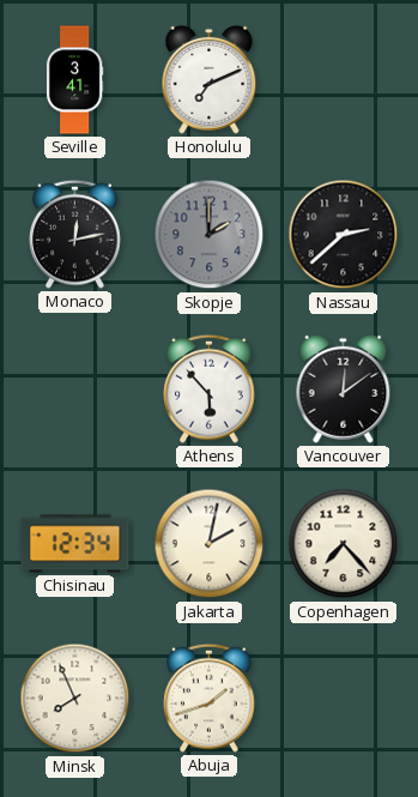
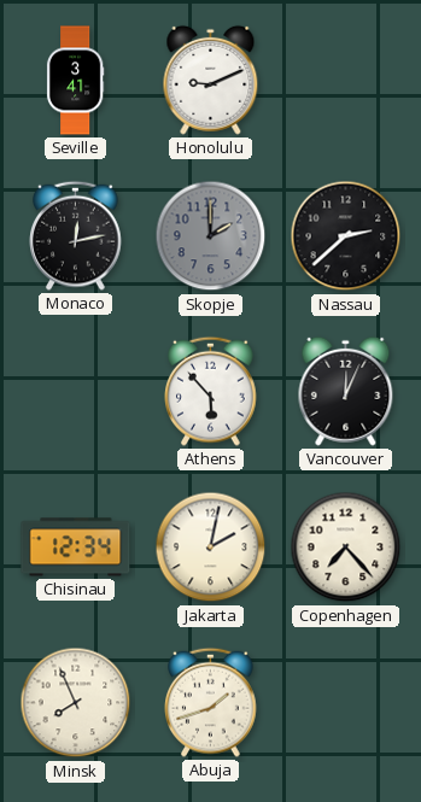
Honolulu: 7:11 -> 9:11
Vancouver: 12:09 -> 12:04
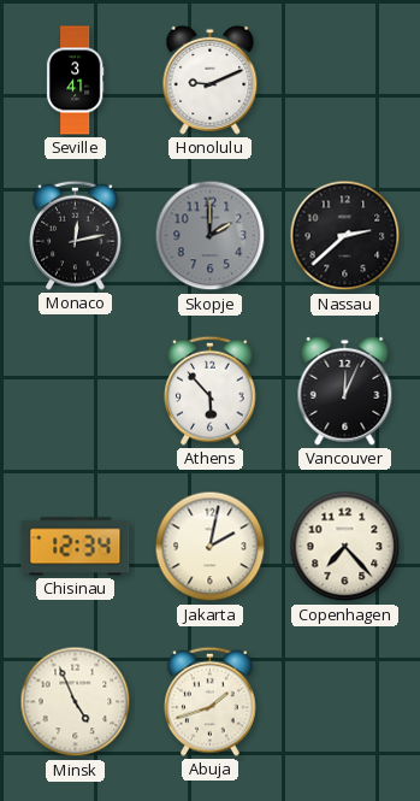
Minsk: 7:56 -> 4:56
